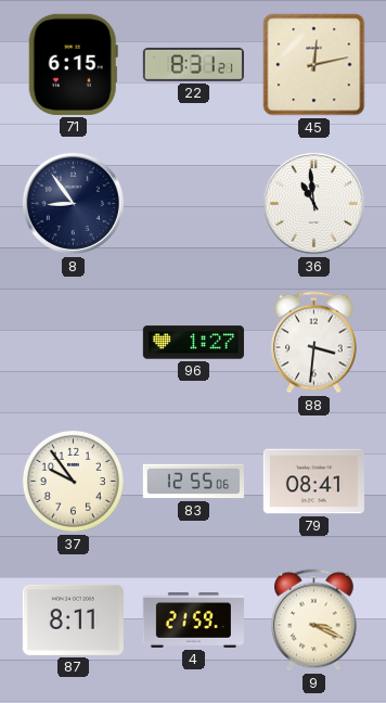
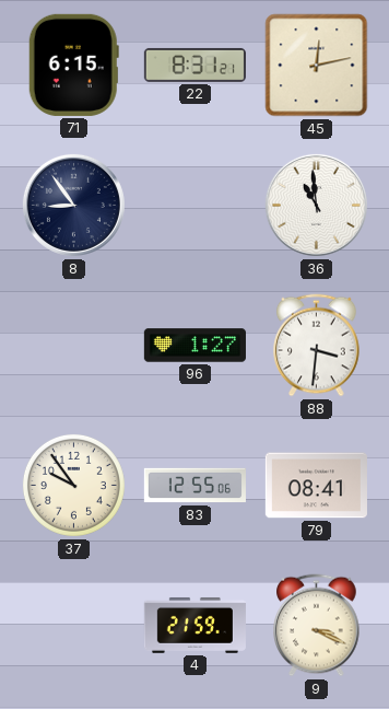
87: 8:11 -> none
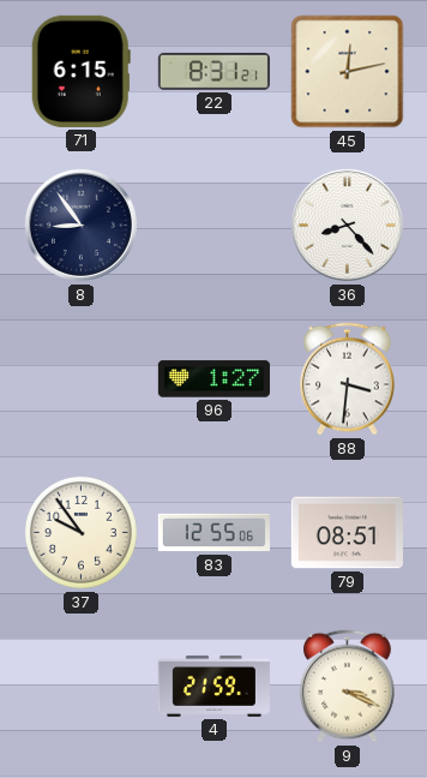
36: 10:59 -> 8:23
79: 08:41 -> 08:51
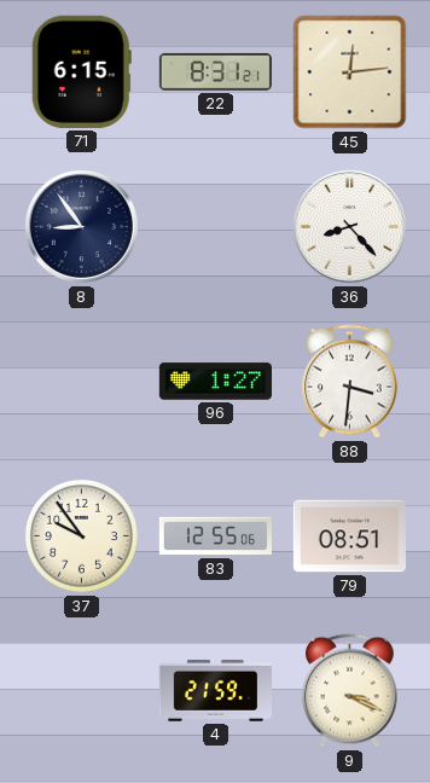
45: 12:13 -> 12:14
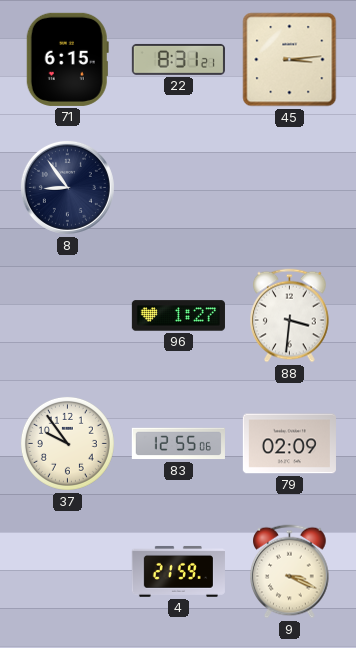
45: 12:14 -> 3:14
36: 8:23 -> none
79: 08:51 -> 02:09
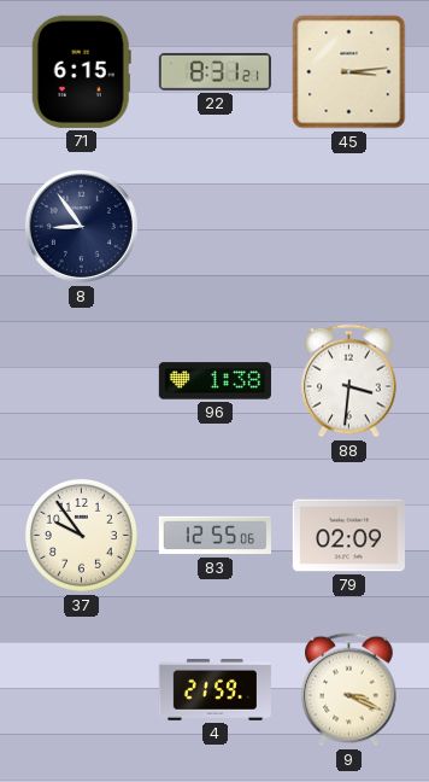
96: 1:27 -> 1:38
